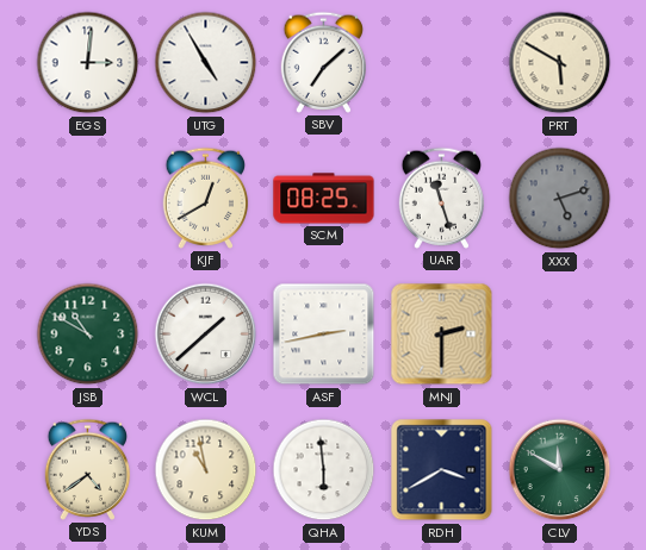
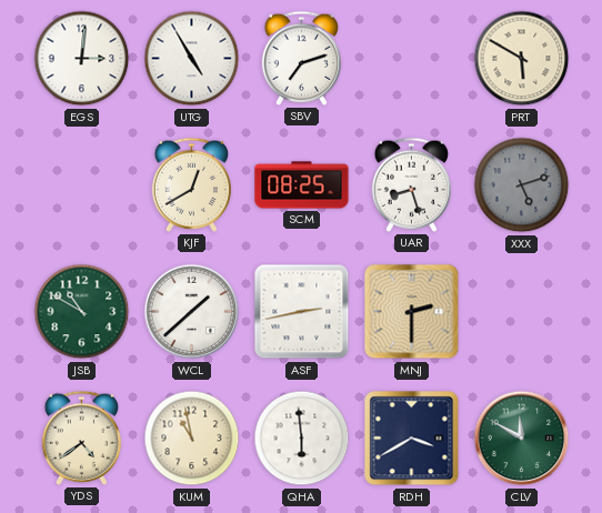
SBV: 7:08 -> 7:12
UAR: 11:27 -> 8:27
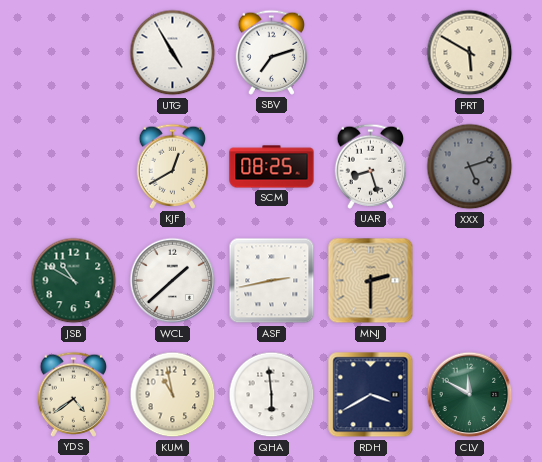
EGS: 3:01 -> none
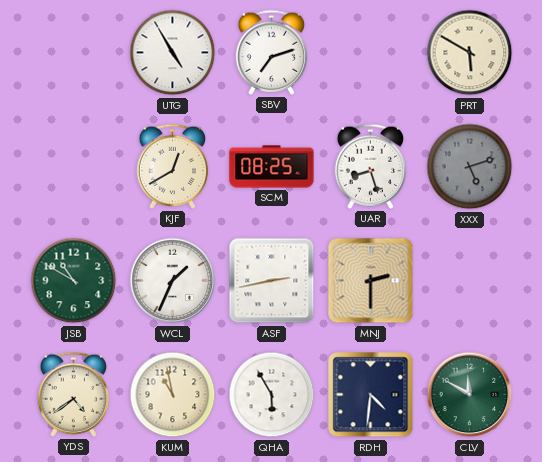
WCL: 1:38 -> 1:34
QHA: 5:59 -> 5:55
RDH: 3:40 -> 4:31
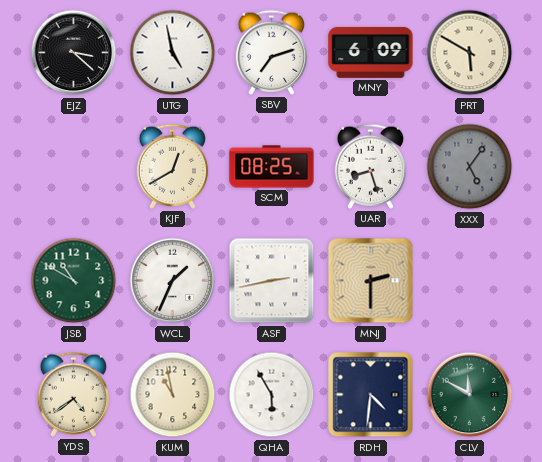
EJZ: none -> 3:22
UTG: 4:55 -> 4:58
MNY: none -> 6:09
XXX: 5:12 -> 5:06
